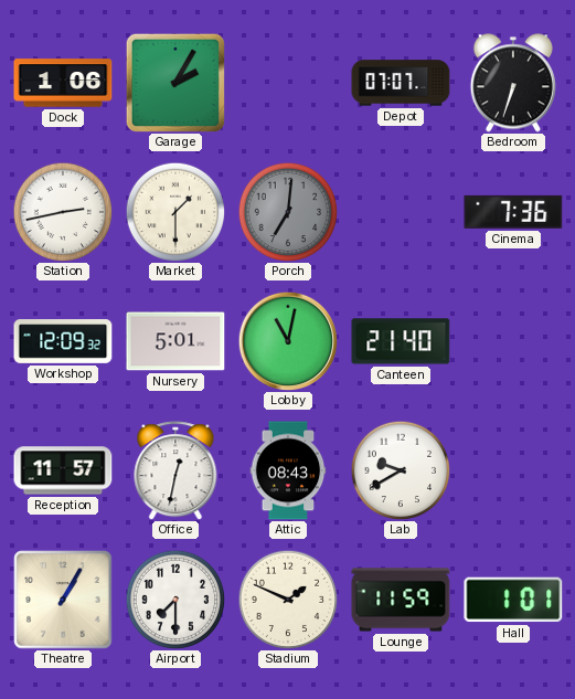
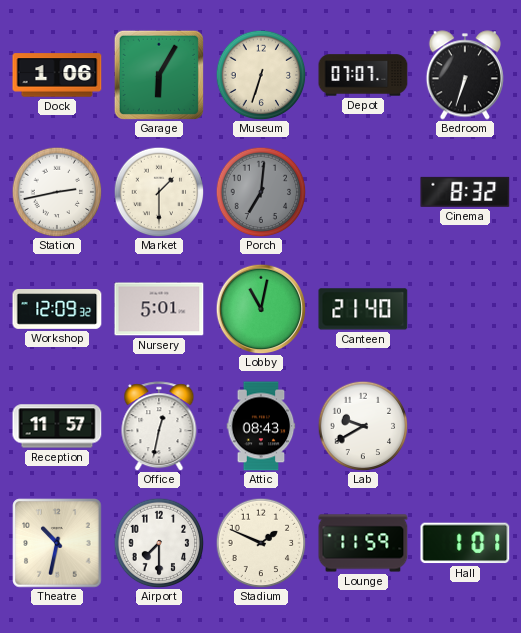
Garage: 2:05 -> 6:05
Museum: none -> 6:33
Cinema: 7:36 -> 8:32
Theatre: 1:05 -> 10:32
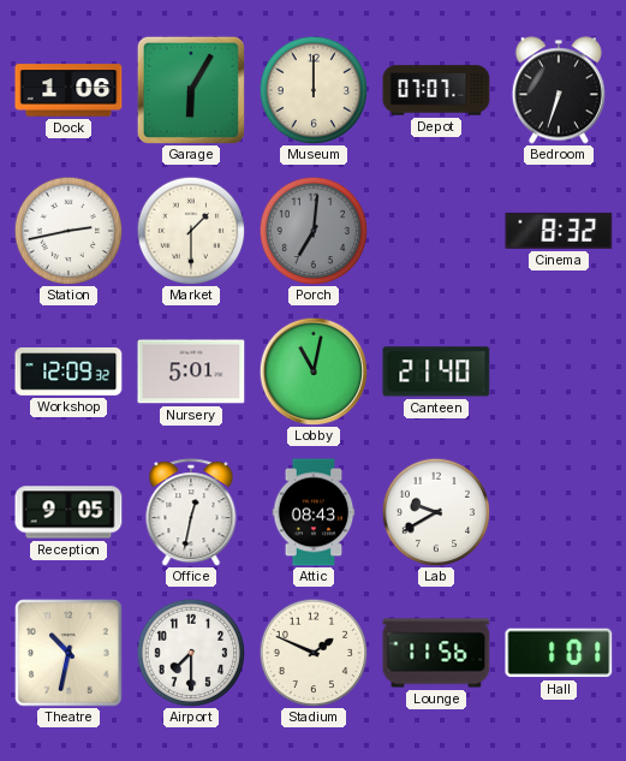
Museum: 6:33 -> 12:00
Reception: 11:57 -> 9:05
Lounge: 11:59 -> 11:56
